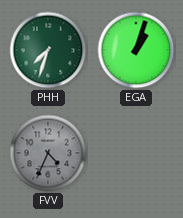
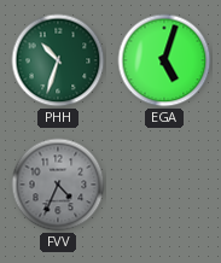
PHH: 7:33 -> 10:33
EGA: 1:03 -> 5:03
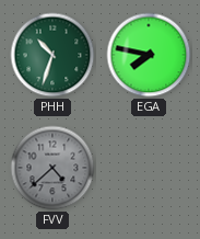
EGA: 5:03 -> 7:47
FVV: 4:34 -> 4:38
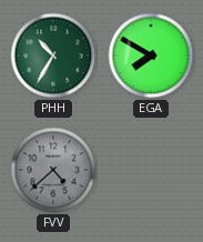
PHH: 10:33 -> 10:35
EGA: 7:47 -> 7:50
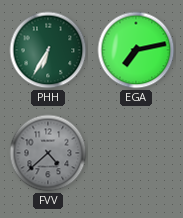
PHH: 10:35 -> 6:35
EGA: 7:50 -> 7:13
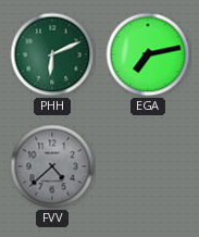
PHH: 6:35 -> 6:11
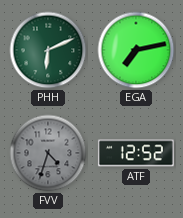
FVV: 4:38 -> 4:33
ATF: none -> 12:52
